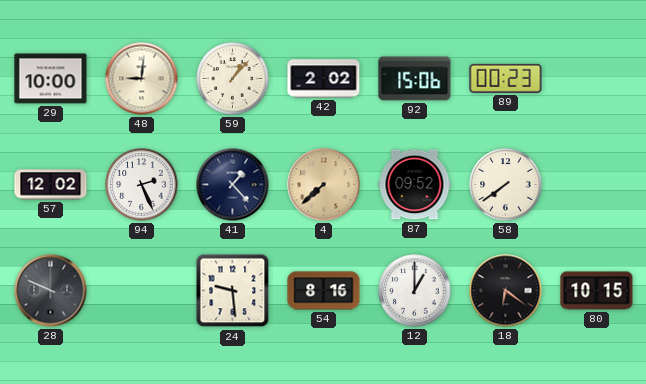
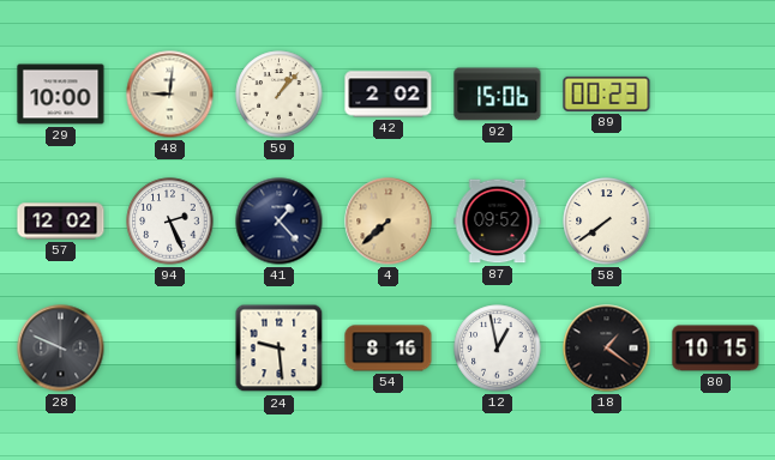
12: 1:00 -> 12:58
18: 6:21 -> 1:21
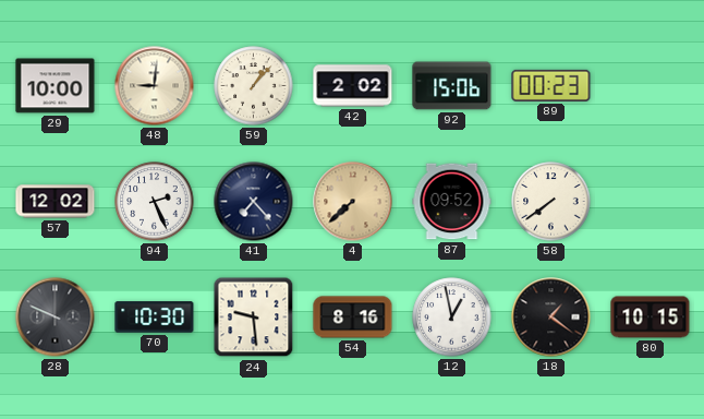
41: 1:23 -> 7:23
70: none -> 10:30
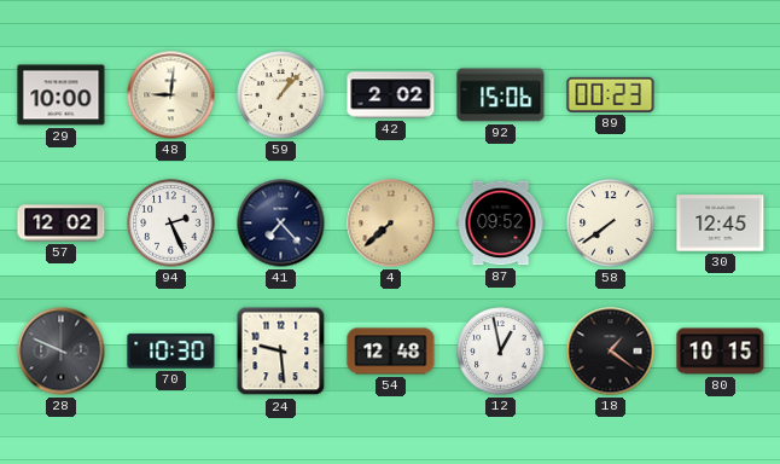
30: none -> 12:45
54: 8:16 -> 12:48
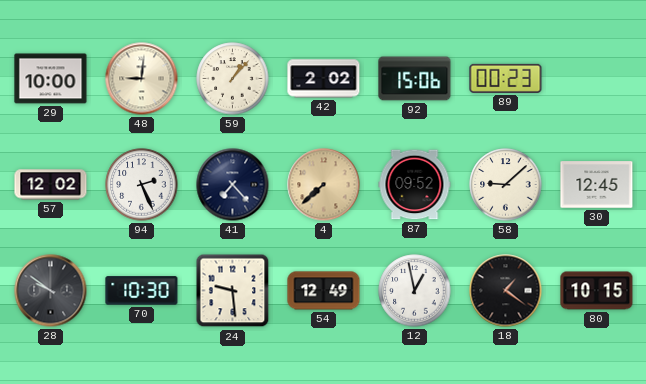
58: 7:39 -> 9:08
28: 9:49 -> 9:51
54: 12:48 -> 12:49
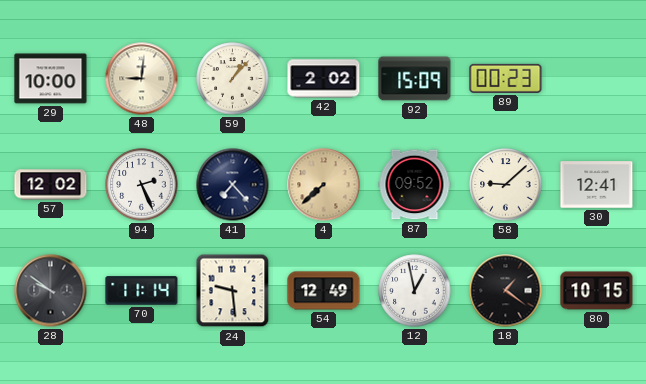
92: 15:06 -> 15:09
30: 12:45 -> 12:41
70: 10:30 -> 11:14
